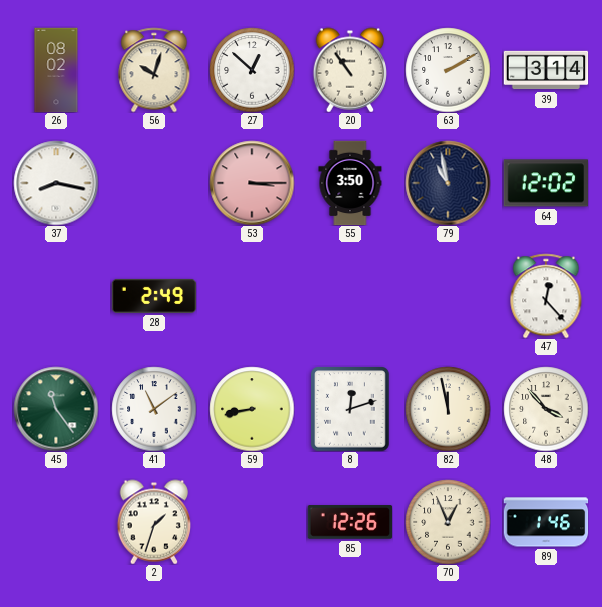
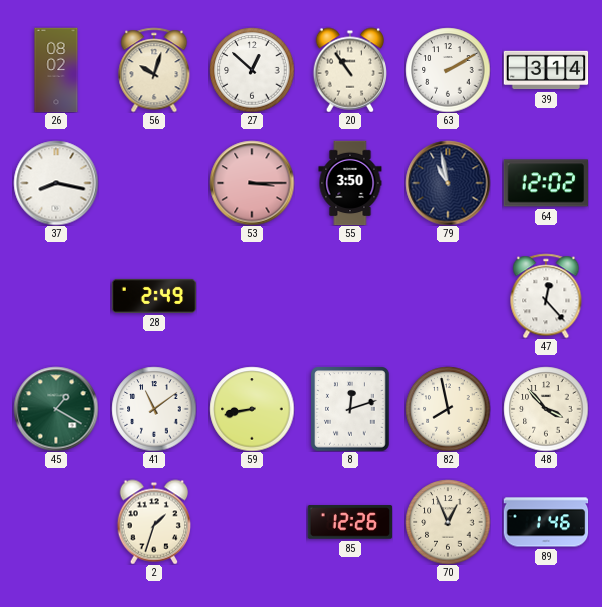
45: 11:24 -> 1:20
82: 11:58 -> 7:58
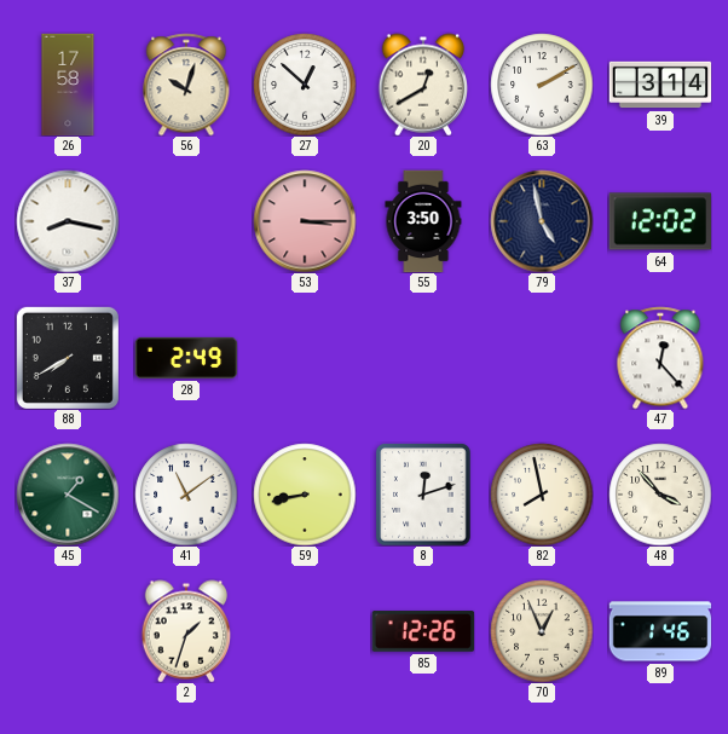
26: 08:02 -> 17:58
20: 10:54 -> 12:40
79: 10:58 -> 4:58
88: none -> 7:40
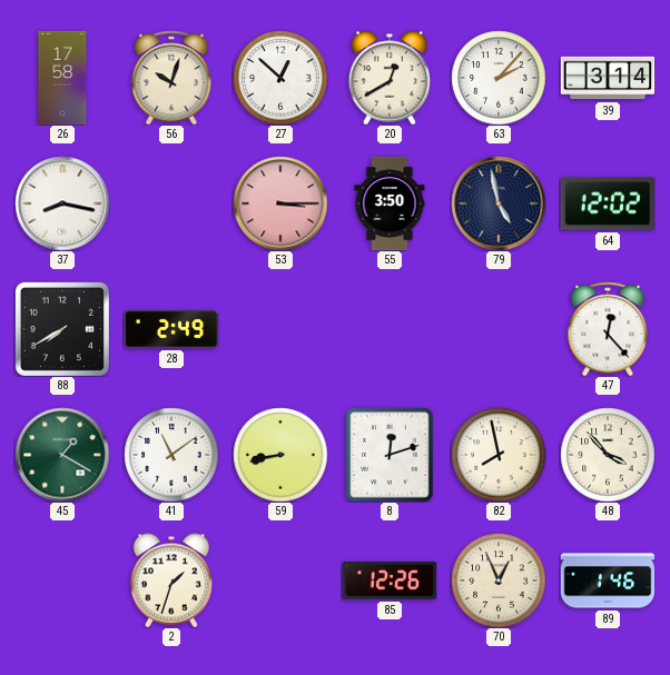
63: 2:10 -> 2:07
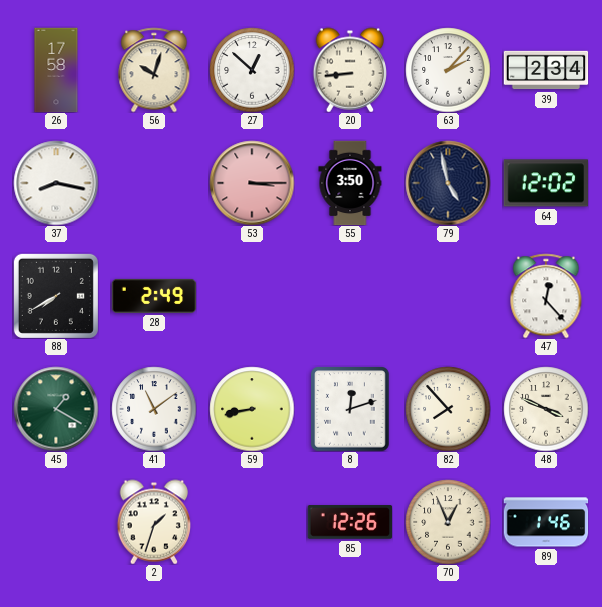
20: 12:40 -> 8:44
39: 3:14 -> 2:34
82: 7:58 -> 7:53
48: 3:53 -> 3:49
